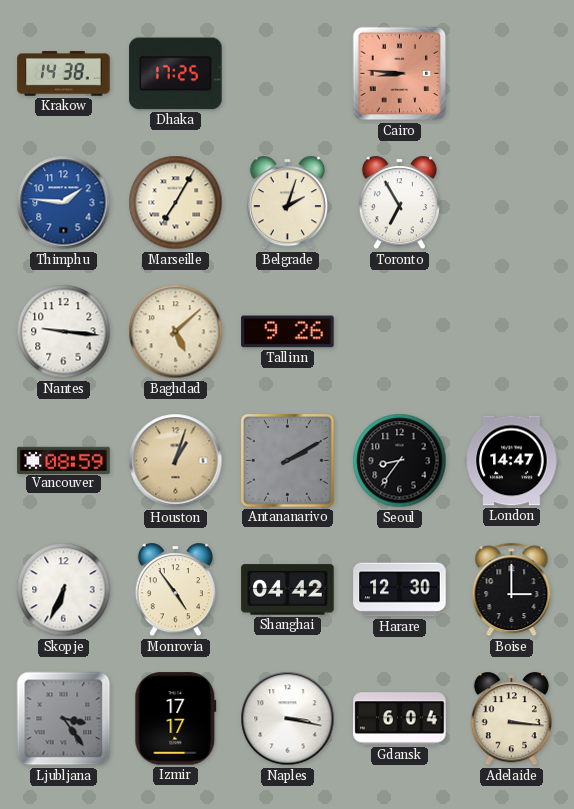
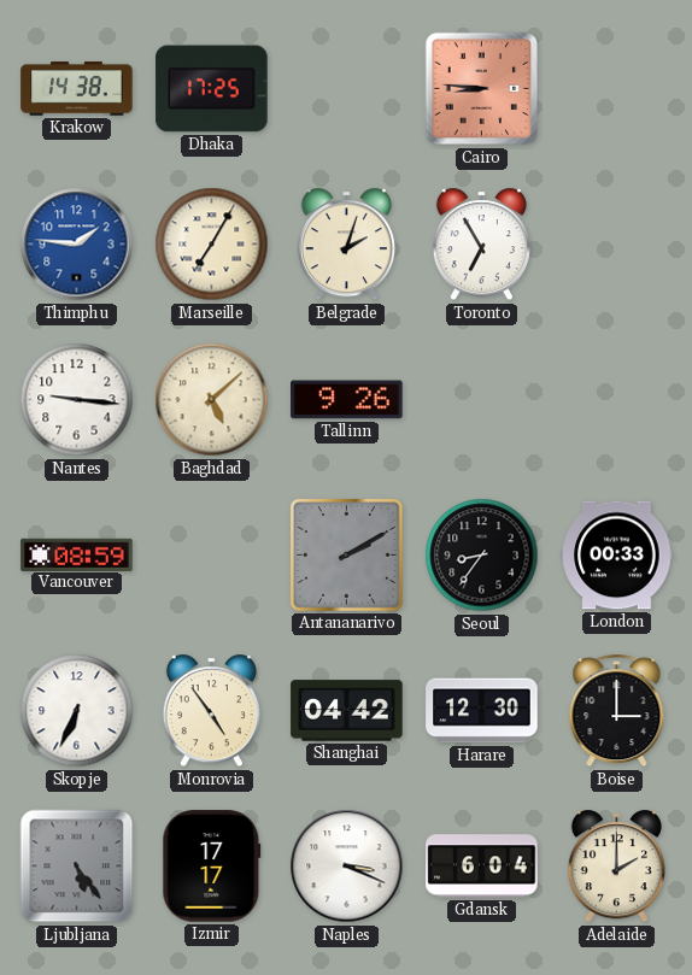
Houston: 1:03 -> none
London: 14:47 -> 00:33
Ljubljana: 3:24 -> 5:24
Naples: 3:17 -> 3:19
Adelaide: 3:16 -> 2:00
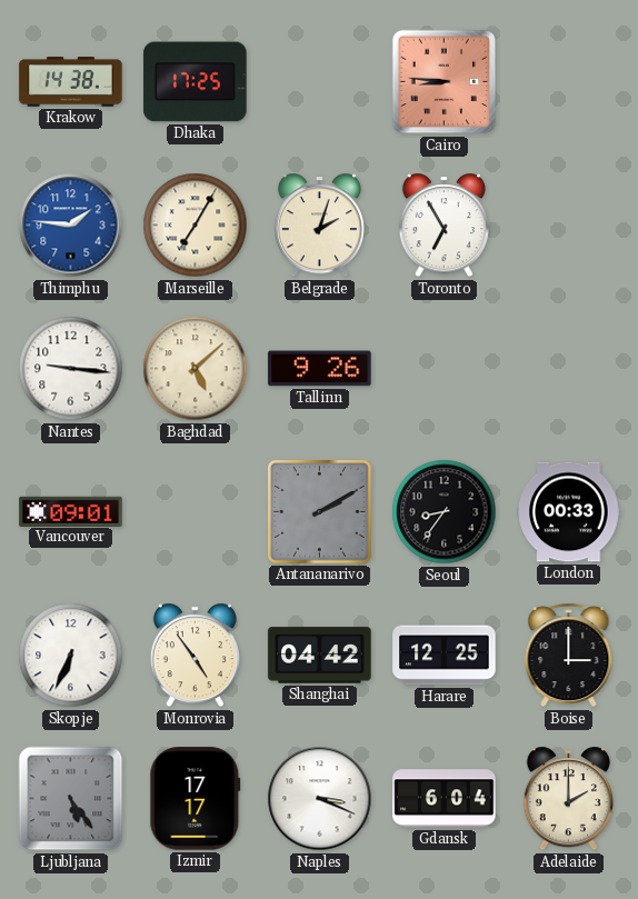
Vancouver: 08:59 -> 09:01
Harare: 12:30 -> 12:25
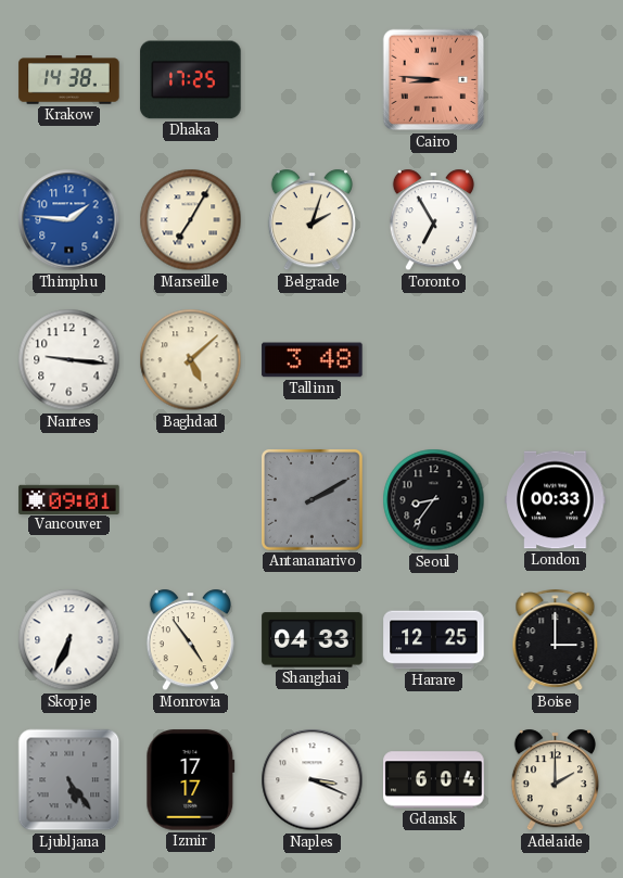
Tallinn: 9:26 -> 3:48
Shanghai: 04:42 -> 04:33
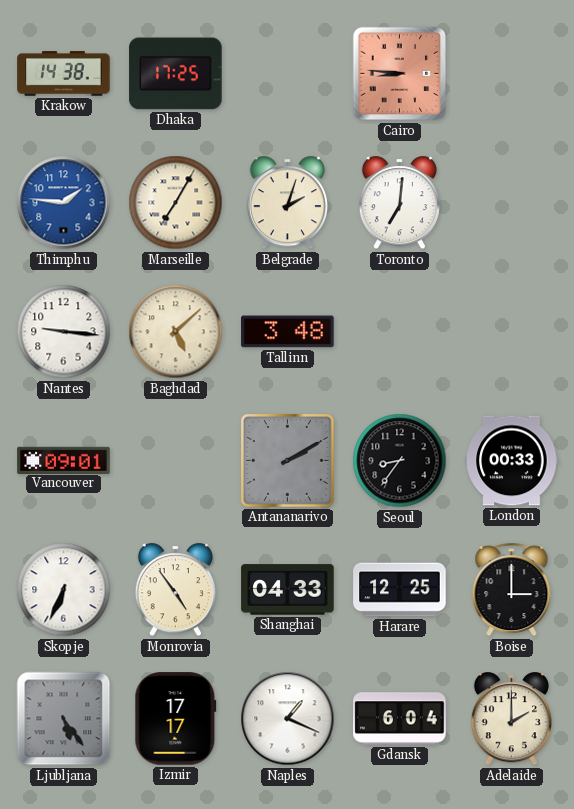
Toronto: 6:55 -> 7:01
Naples: 3:19 -> 1:19
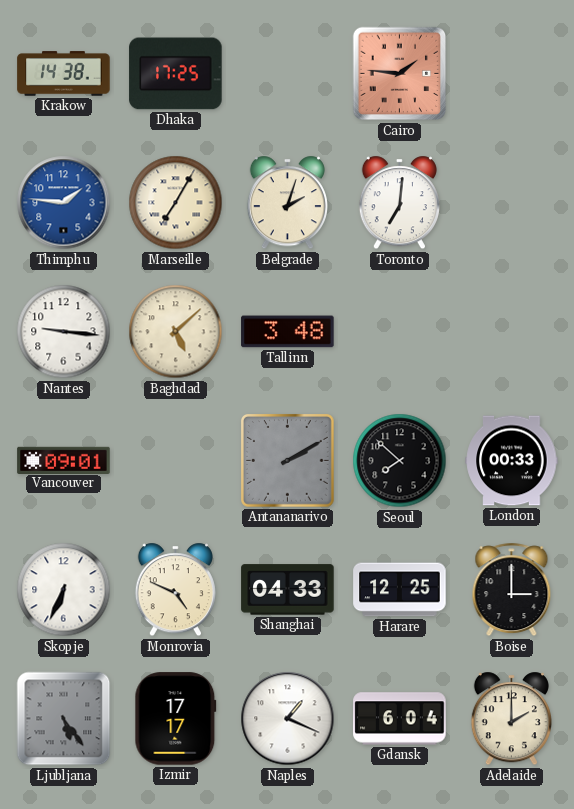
Cairo: 8:46 -> 1:46
Seoul: 8:36 -> 7:52
Monrovia: 4:54 -> 4:49
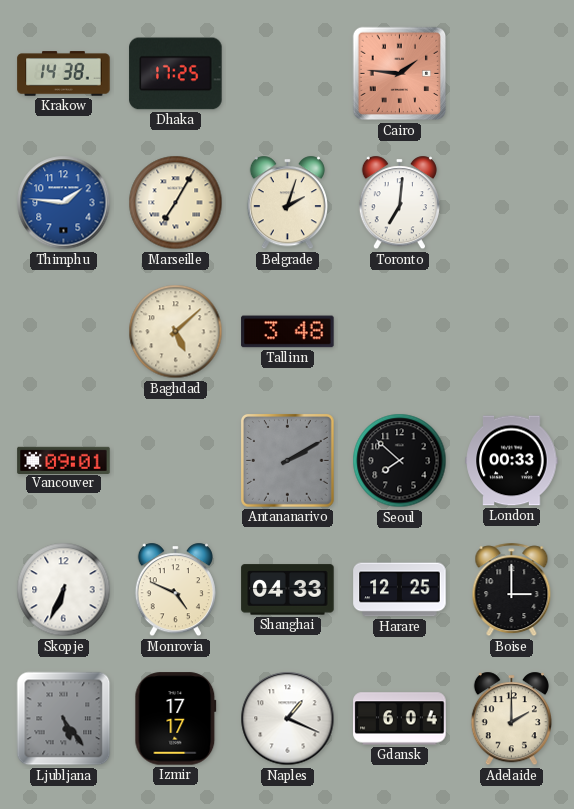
Nantes: 9:16 -> none
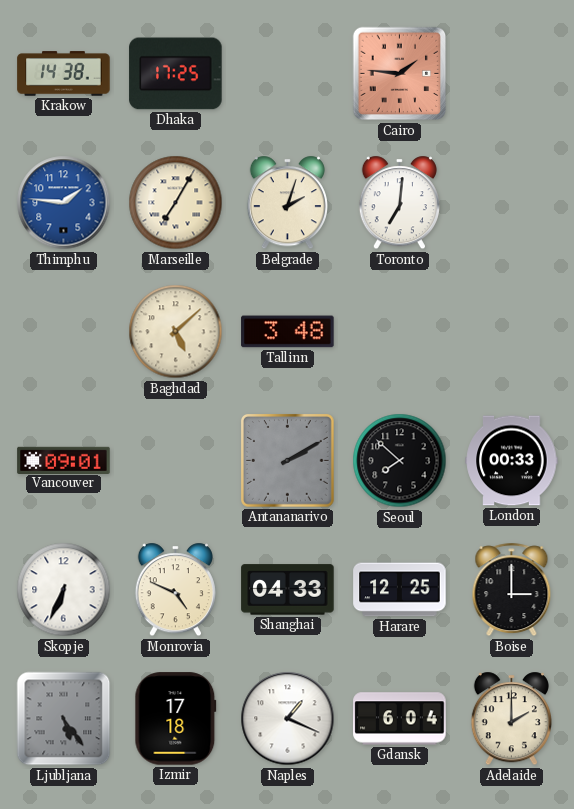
Izmir: 17:17 -> 17:18
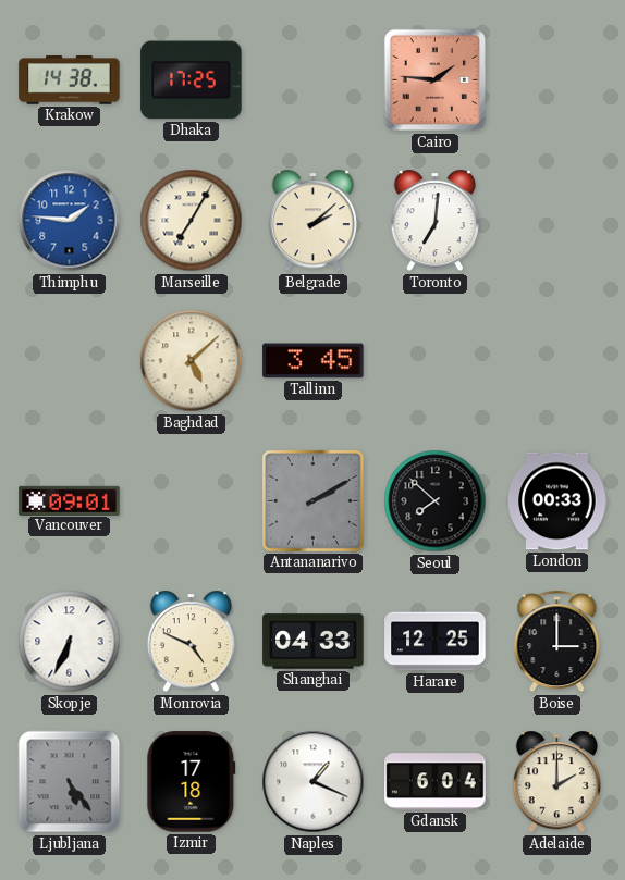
Belgrade: 2:03 -> 2:08
Tallinn: 3:48 -> 3:45
